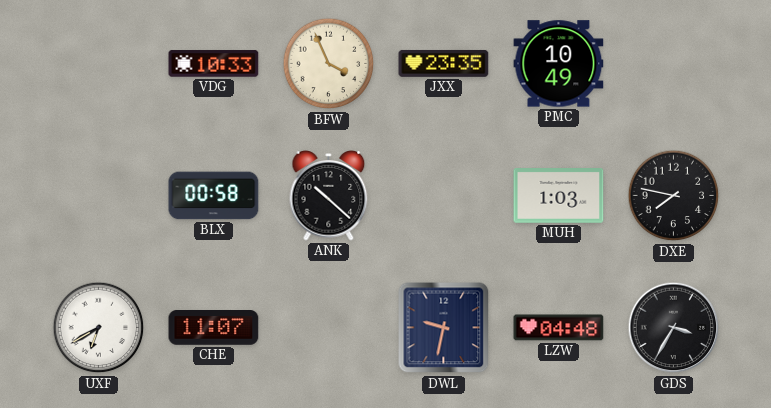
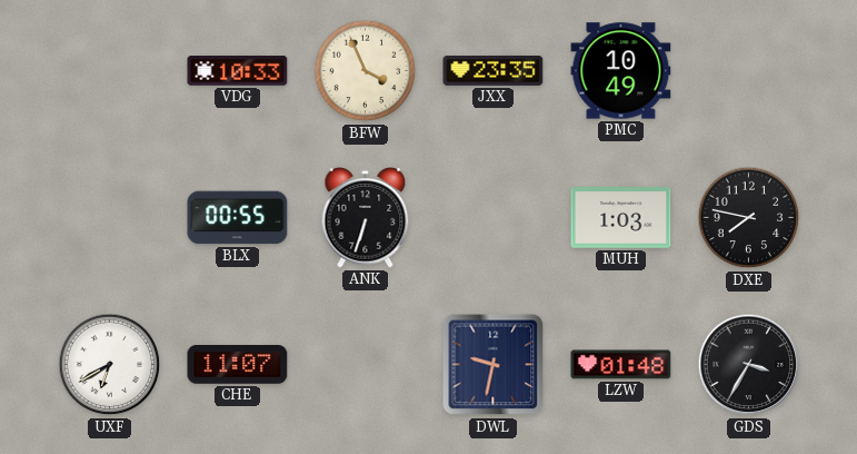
BLX: 00:58 -> 00:55
ANK: 10:22 -> 6:33
LZW: 04:48 -> 01:48
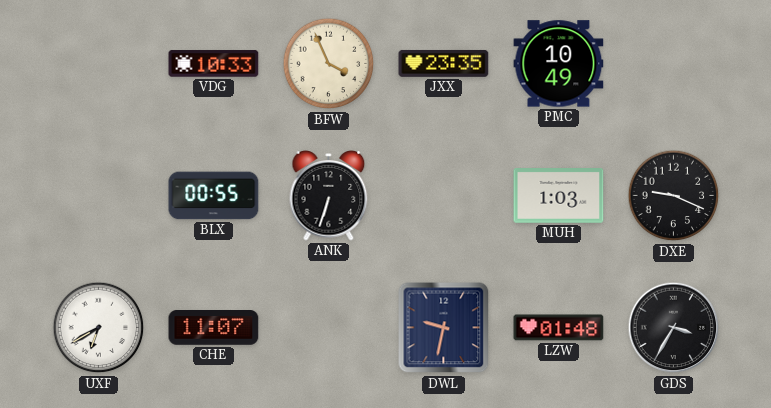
DXE: 7:47 -> 9:19
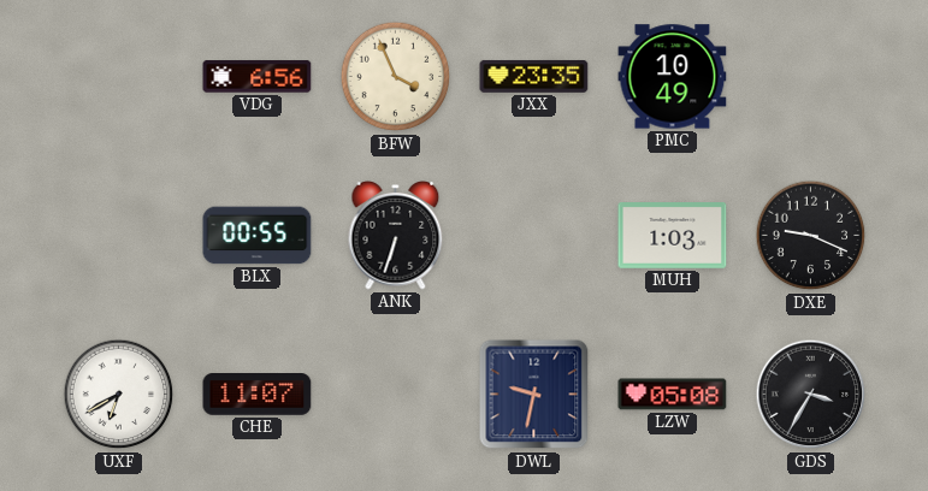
VDG: 10:33 -> 6:56
LZW: 01:48 -> 05:08
